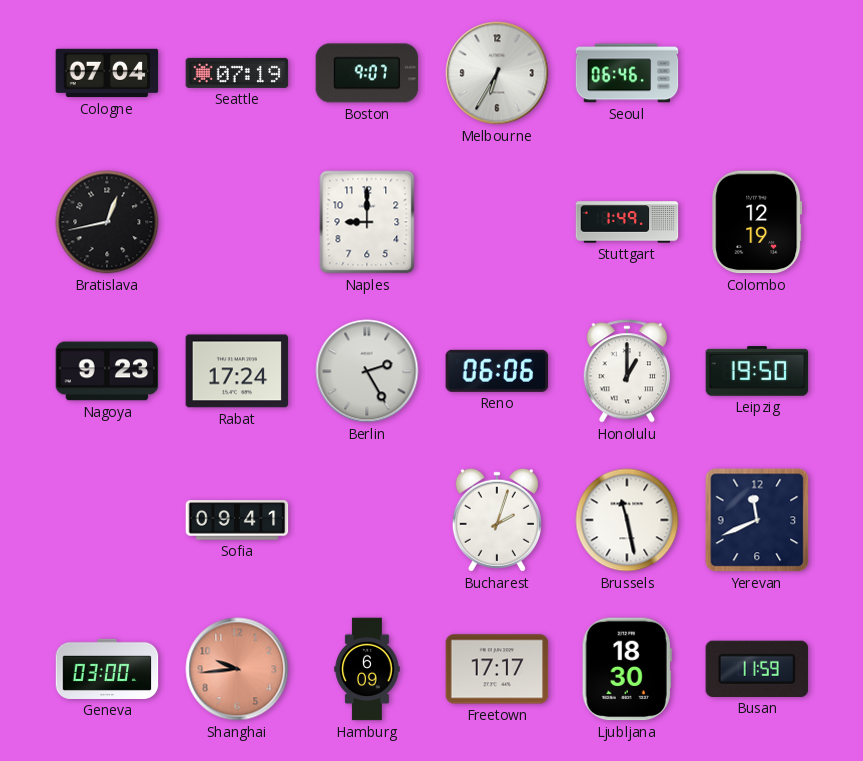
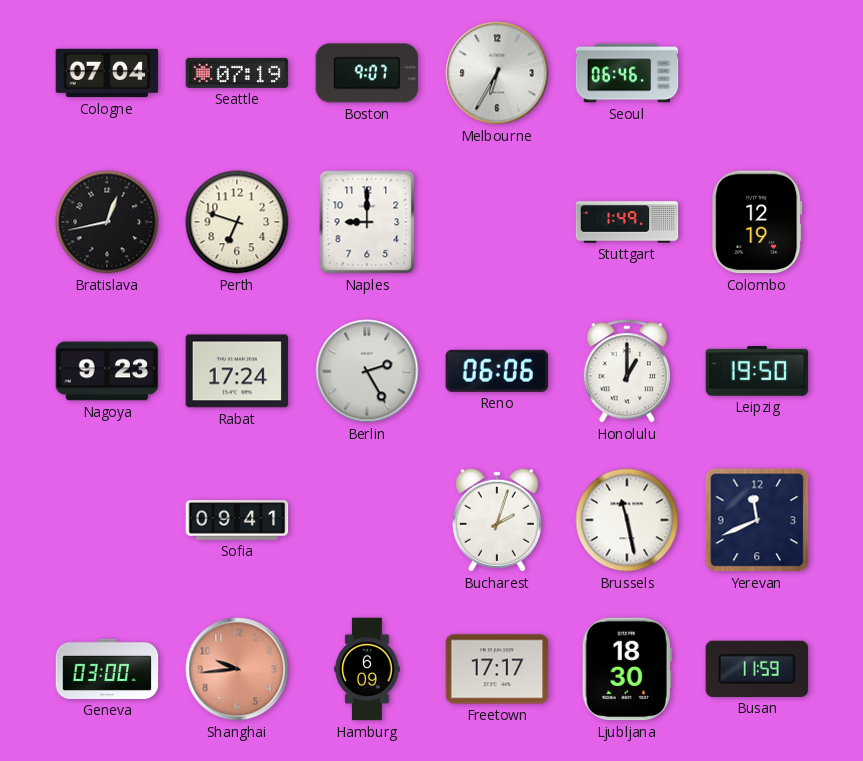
Perth: none -> 6:48
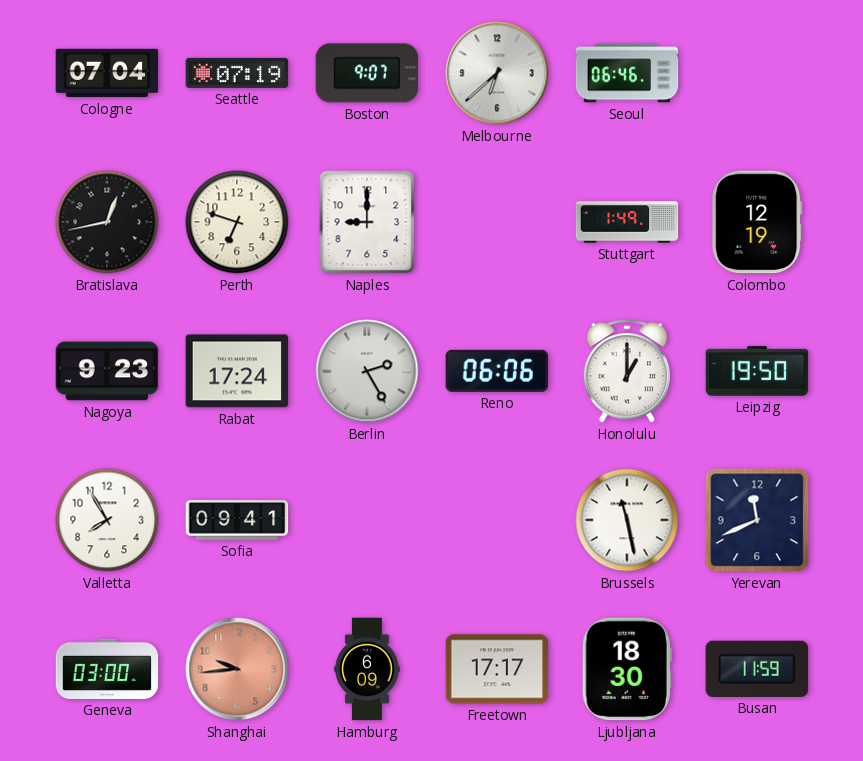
Melbourne: 6:35 -> 6:38
Valletta: none -> 7:55
Bucharest: 2:03 -> none
